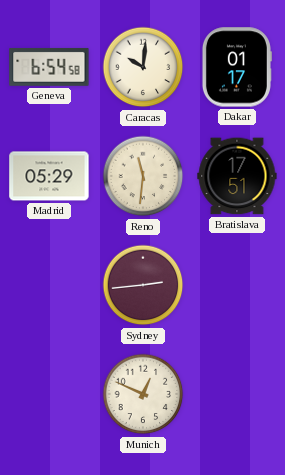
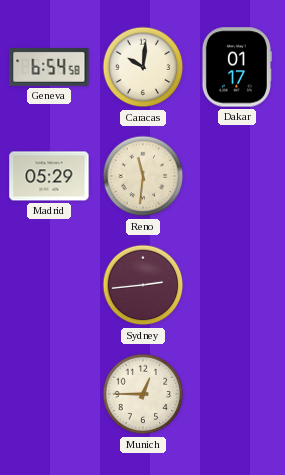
Bratislava: 17:51 -> none
Munich: 12:49 -> 12:45
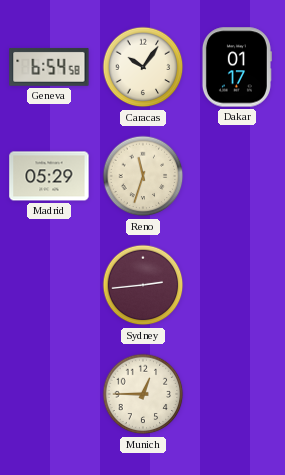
Caracas: 10:01 -> 10:06
Reno: 11:31 -> 11:33
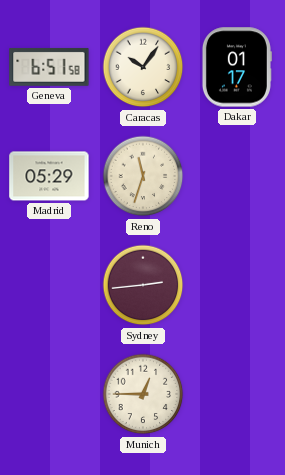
Geneva: 6:54 -> 6:51
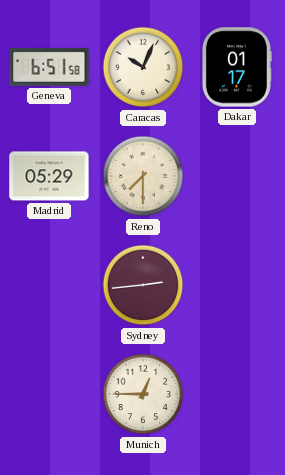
Caracas: 10:06 -> 10:04
Reno: 11:33 -> 7:30
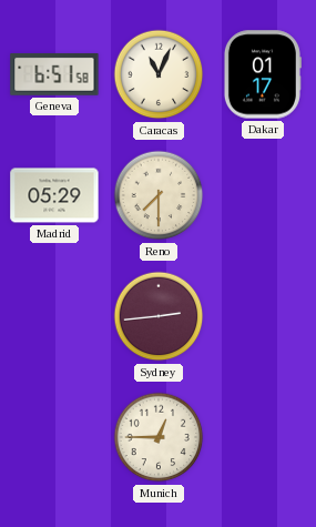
Caracas: 10:04 -> 11:04
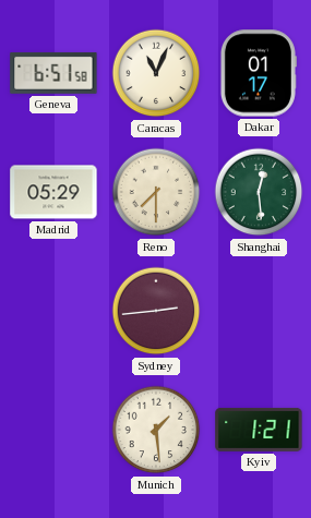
Shanghai: none -> 12:29
Munich: 12:45 -> 1:29
Kyiv: none -> 1:21
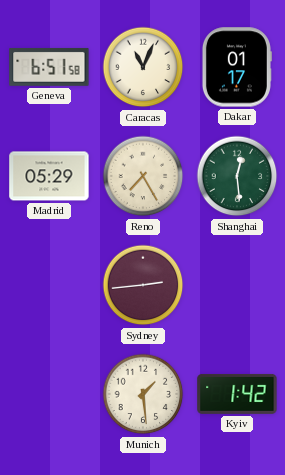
Reno: 7:30 -> 7:25
Kyiv: 1:21 -> 1:42
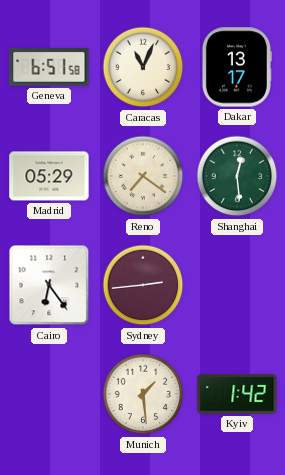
Dakar: 01:17 -> 13:17
Reno: 7:25 -> 7:21
Cairo: none -> 6:24
